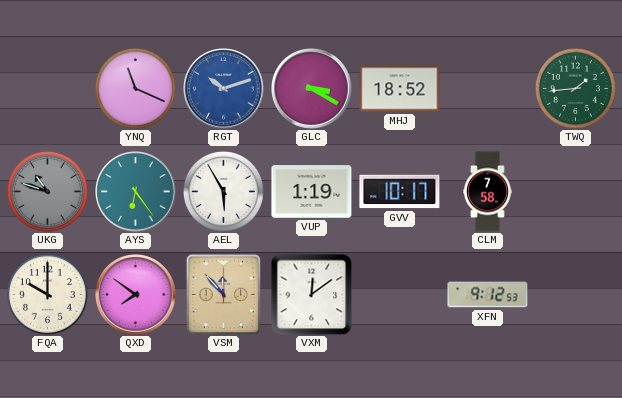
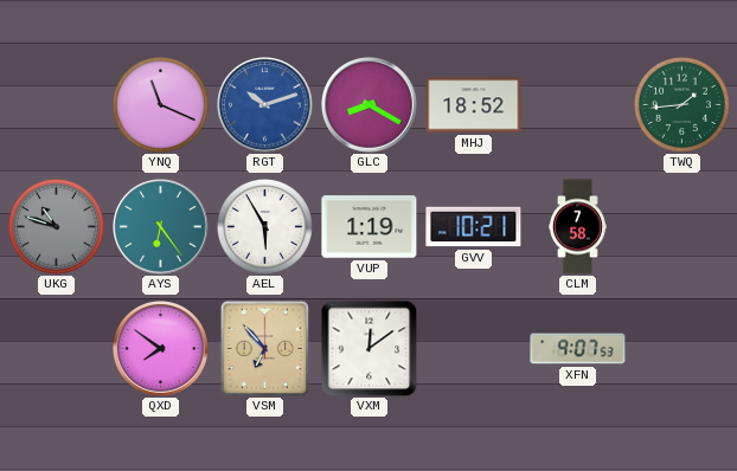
GLC: 3:20 -> 8:20
GVV: 10:17 -> 10:21
FQA: 10:00 -> none
VSM: 11:53 -> 6:53
XFN: 9:12 -> 9:07
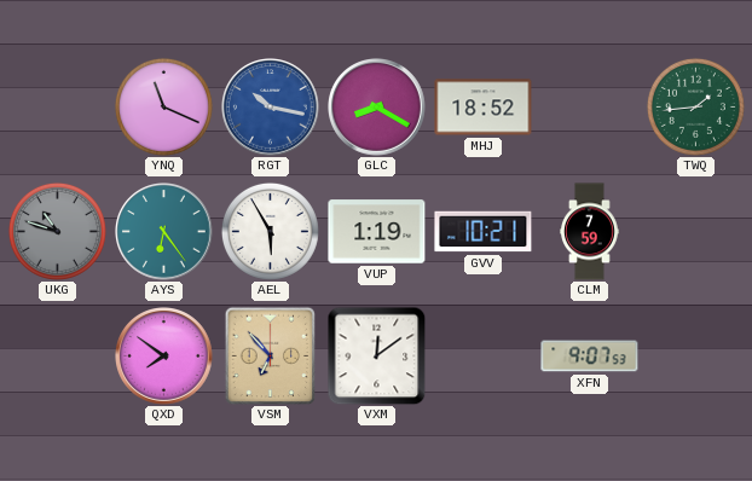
RGT: 10:12 -> 10:17
CLM: 7:58 -> 7:59
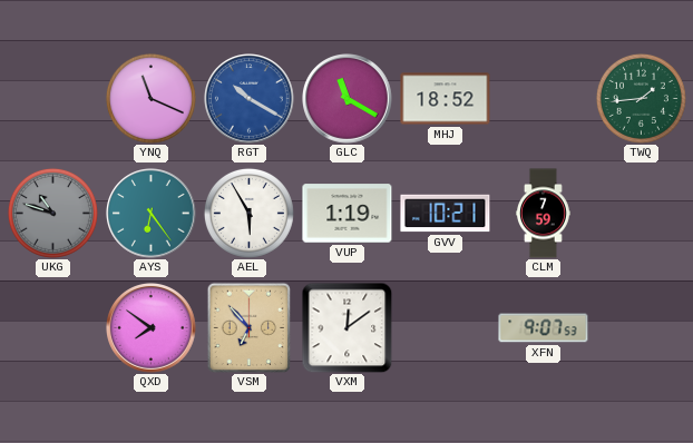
RGT: 10:17 -> 10:20
GLC: 8:20 -> 11:20
